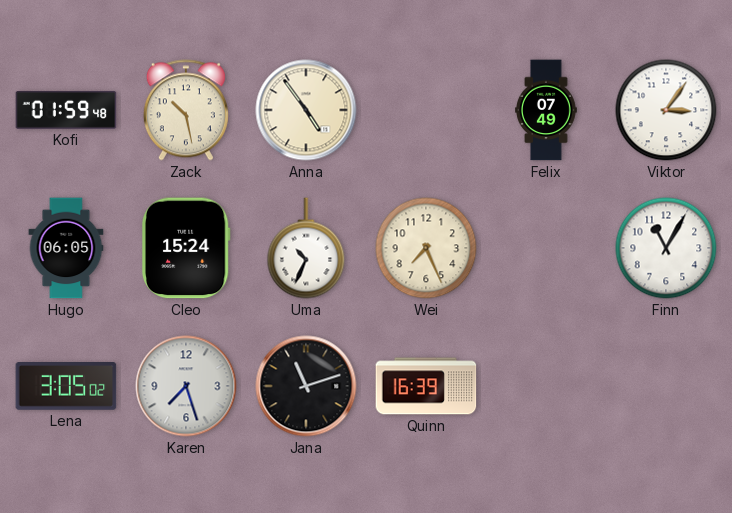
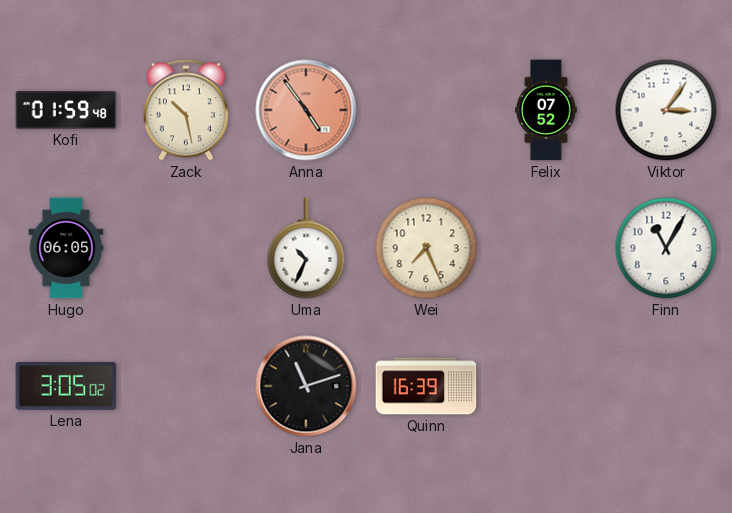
Anna dial: cream -> salmon
Felix: 07:49 -> 07:52
Cleo: 15:24 -> none
Karen: 7:27 -> none
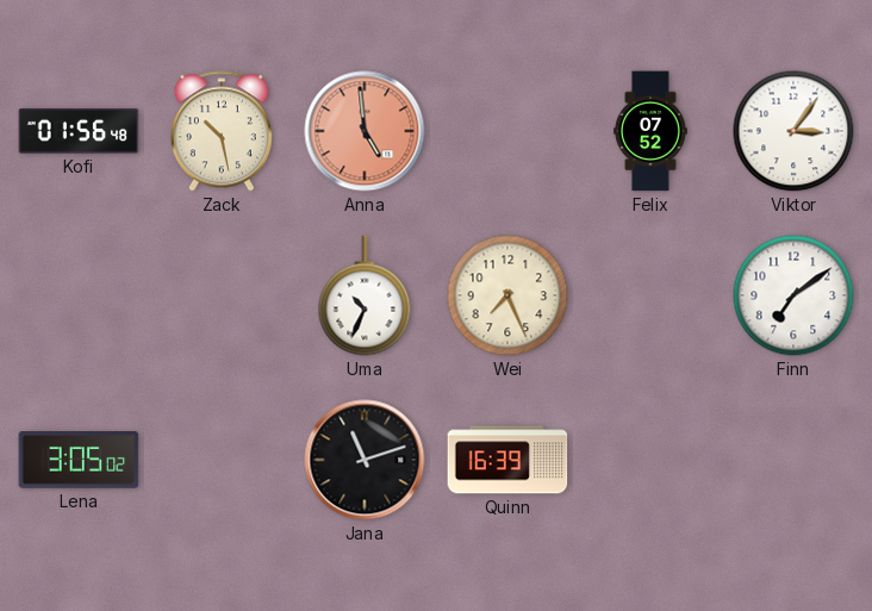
Kofi: 01:59 -> 01:56
Anna: 4:54 -> 4:59
Hugo: 06:05 -> none
Finn: 11:05 -> 7:09
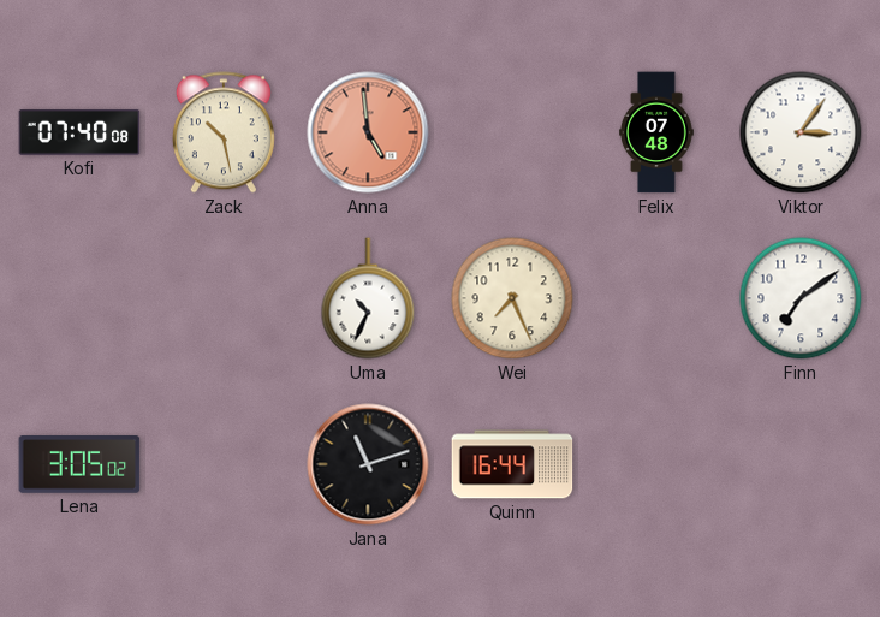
Kofi: 01:56 -> 07:40
Felix: 07:52 -> 07:48
Quinn: 16:39 -> 16:44
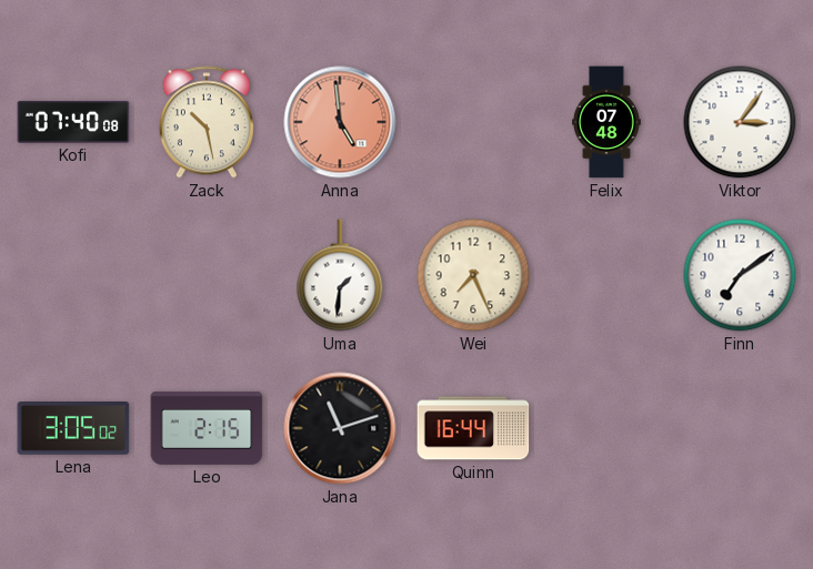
Uma: 10:34 -> 1:31
Leo: none -> 2:15
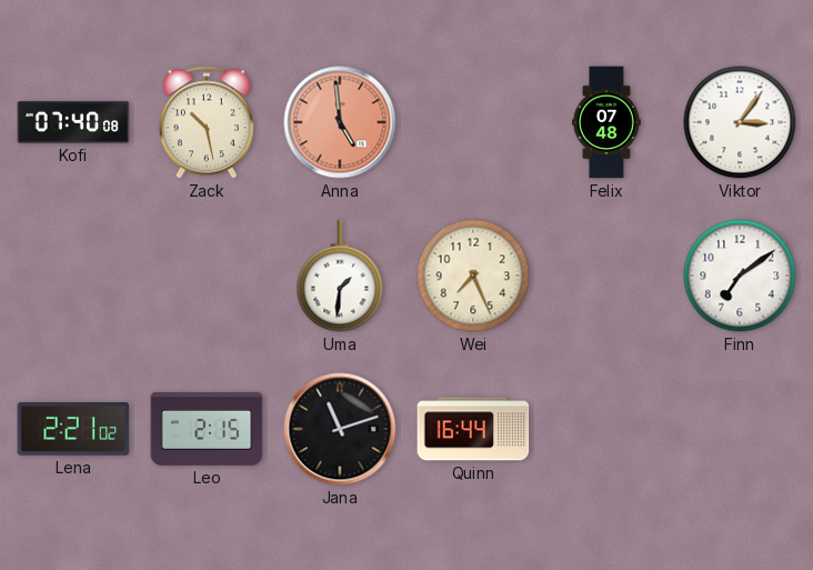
Lena: 3:05 -> 2:21
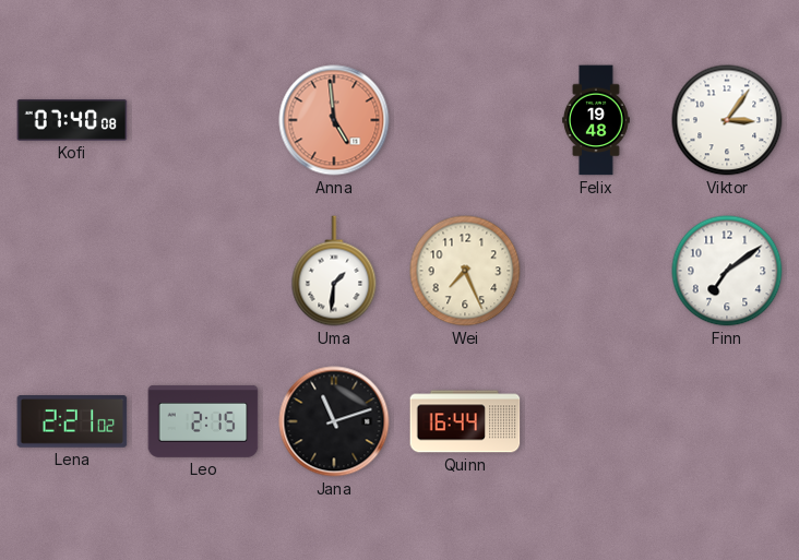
Zack: 10:28 -> none
Felix: 07:48 -> 19:48
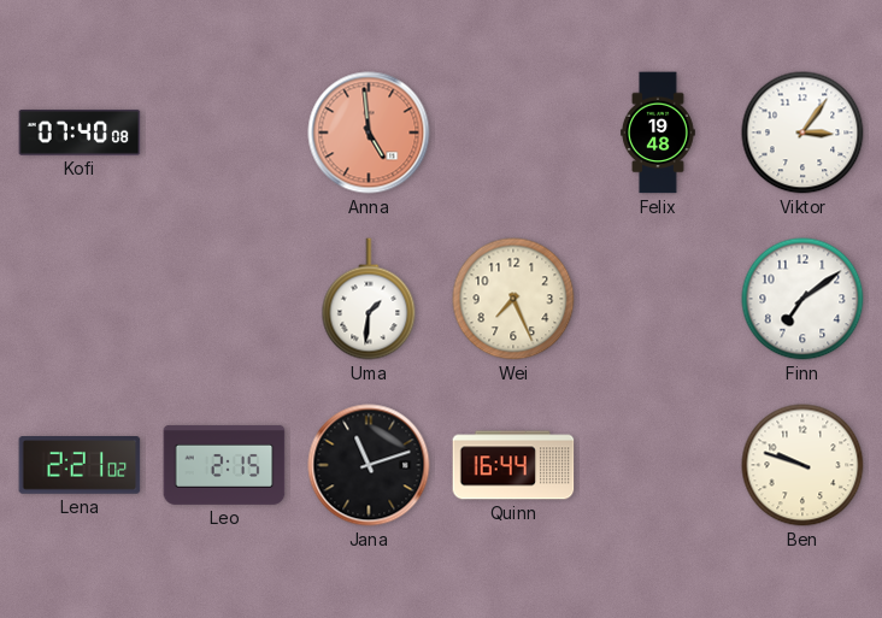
Ben: none -> 9:48
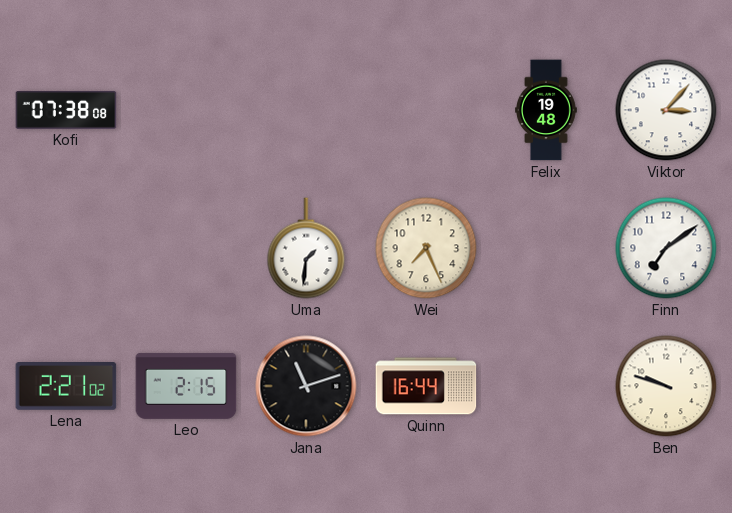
Kofi: 07:40 -> 07:38
Anna: 4:59 -> none
Viktor: 3:06 -> 3:07
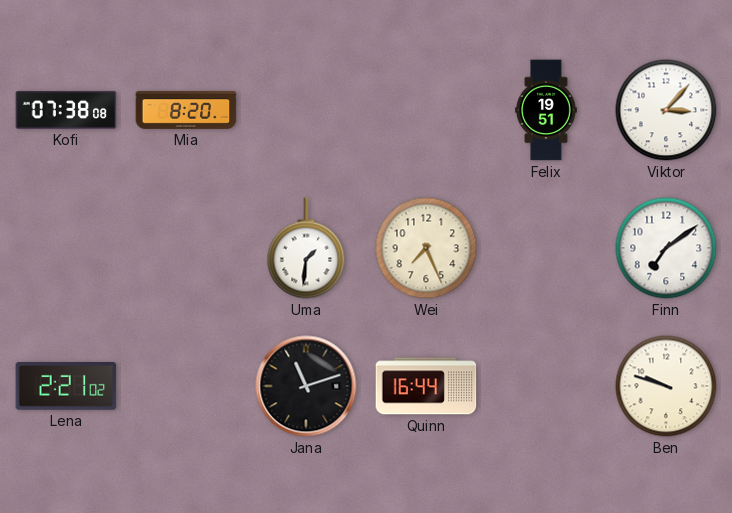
Mia: none -> 8:20
Felix: 19:48 -> 19:51
Leo: 2:15 -> none
